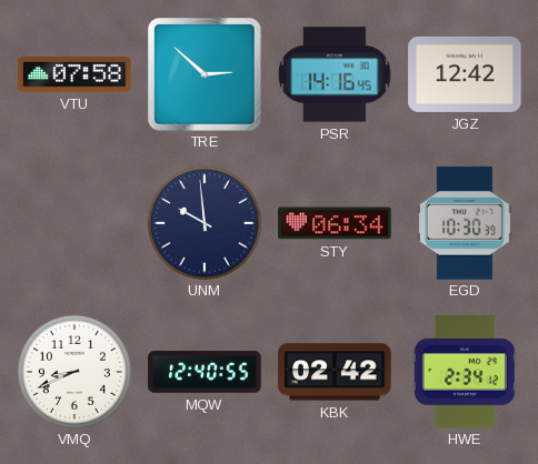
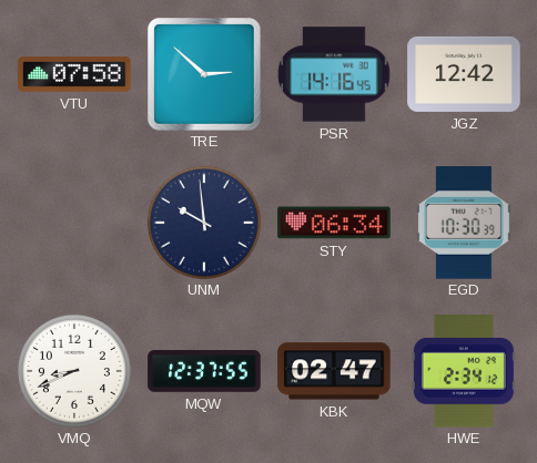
MQW: 12:40 -> 12:37
KBK: 02:42 -> 02:47
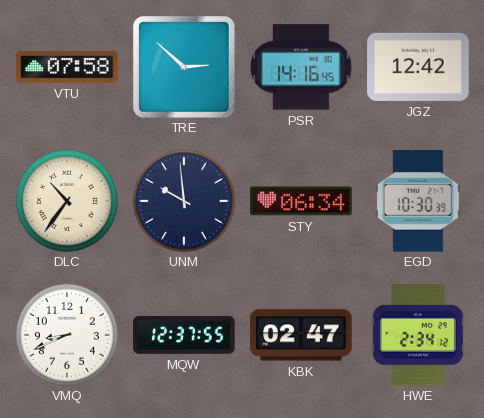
DLC: none -> 10:36
